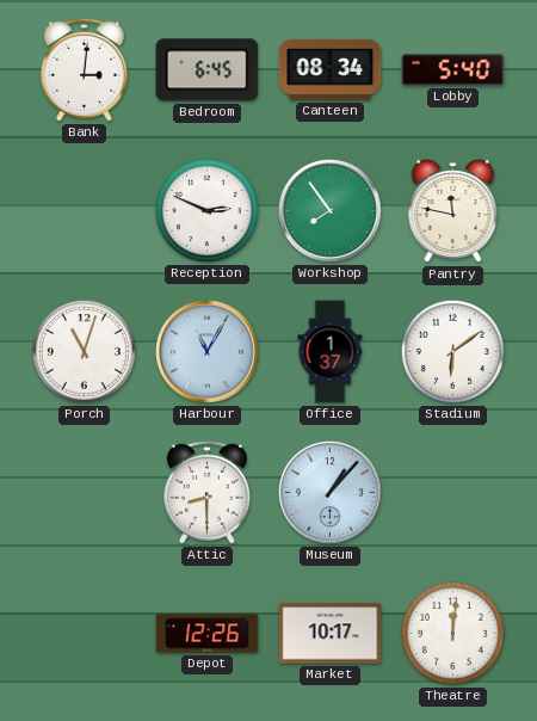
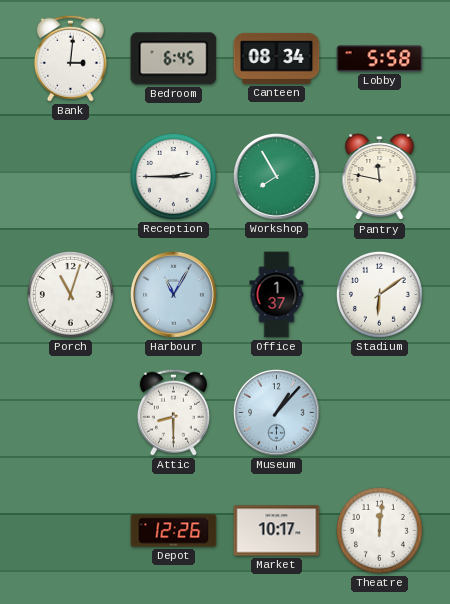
Lobby: 5:40 -> 5:58
Reception: 2:49 -> 2:45
Workshop: 7:54 -> 7:55
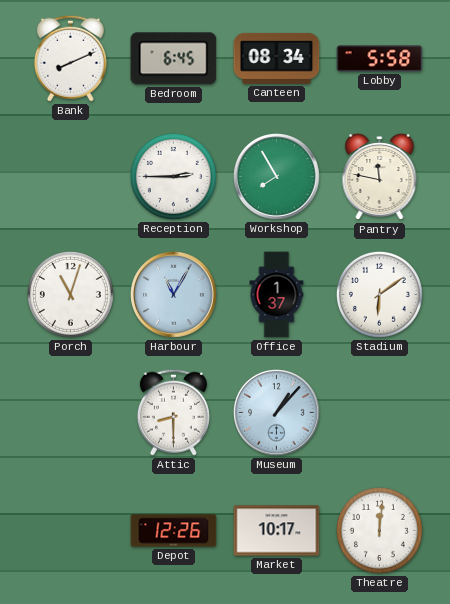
Bank: 3:01 -> 8:11
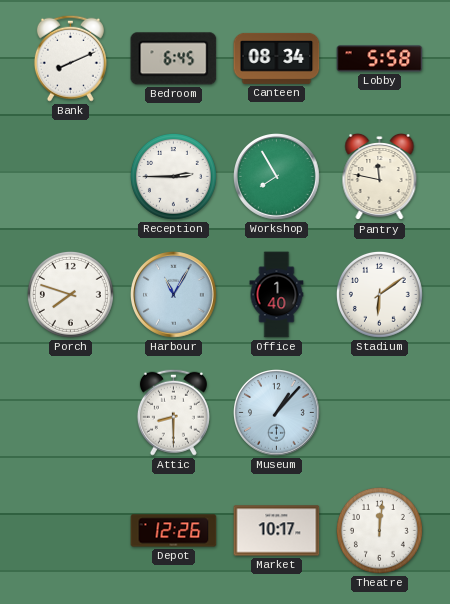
Porch: 11:03 -> 7:48
Office: 1:37 -> 1:40
